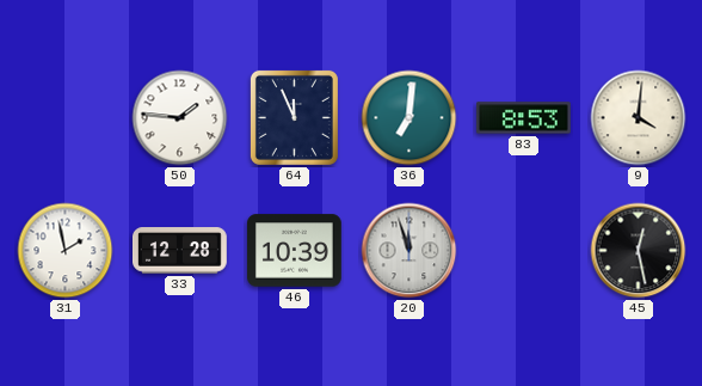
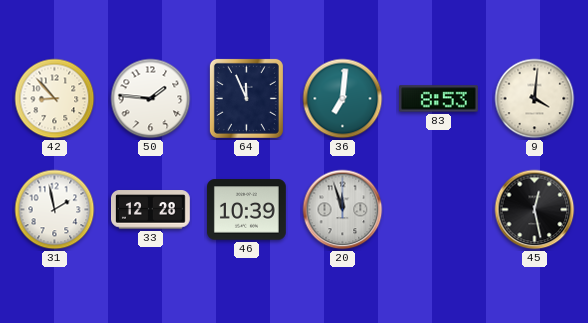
42: none -> 8:53
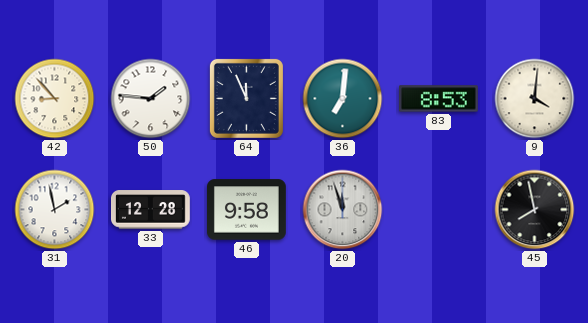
46: 10:39 -> 9:58
45: 12:28 -> 7:58
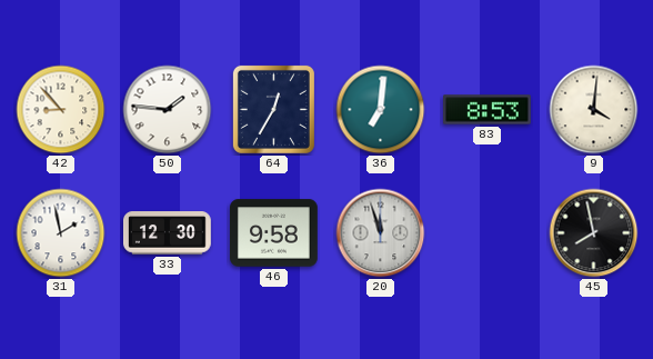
64: 11:56 -> 12:35
33: 12:28 -> 12:30
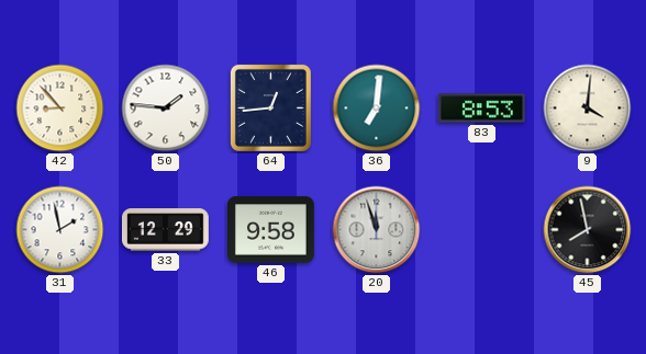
64: 12:35 -> 12:44
33: 12:30 -> 12:29
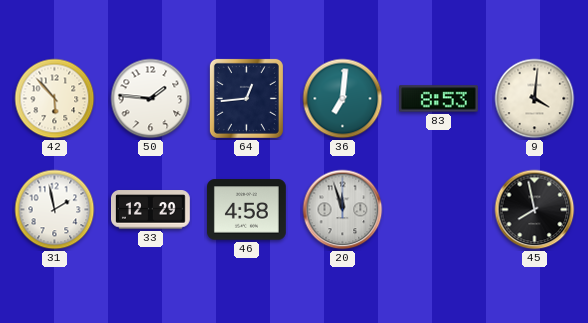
42: 8:53 -> 5:53
46: 9:58 -> 4:58
